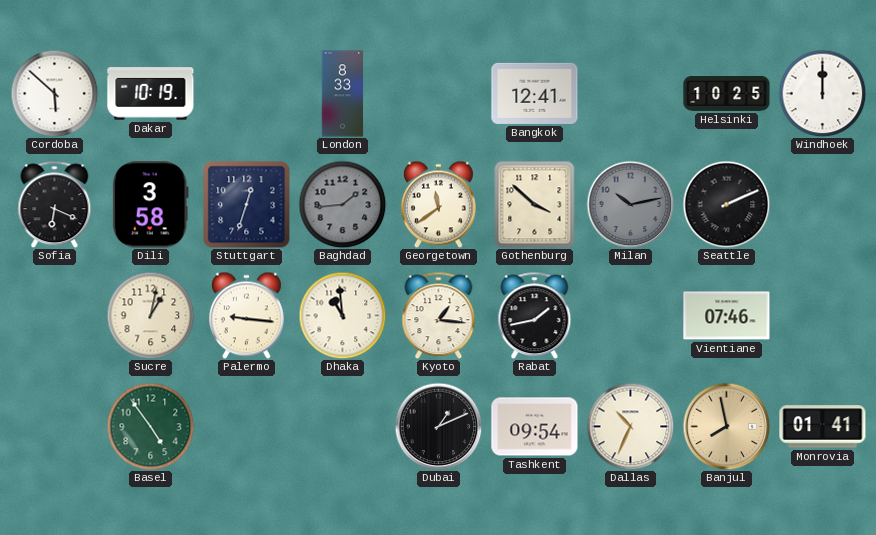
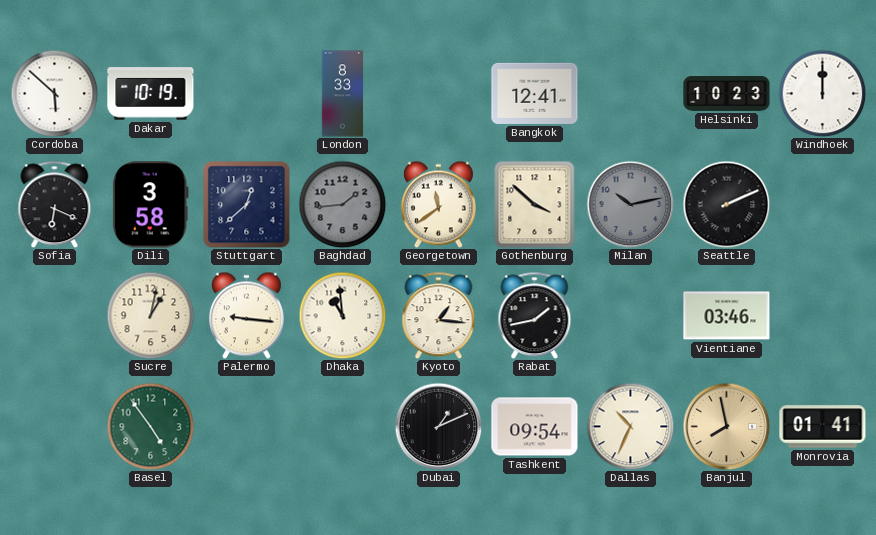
Helsinki: 10:25 -> 10:23
Stuttgart: 12:33 -> 12:38
Vientiane: 07:46 -> 03:46
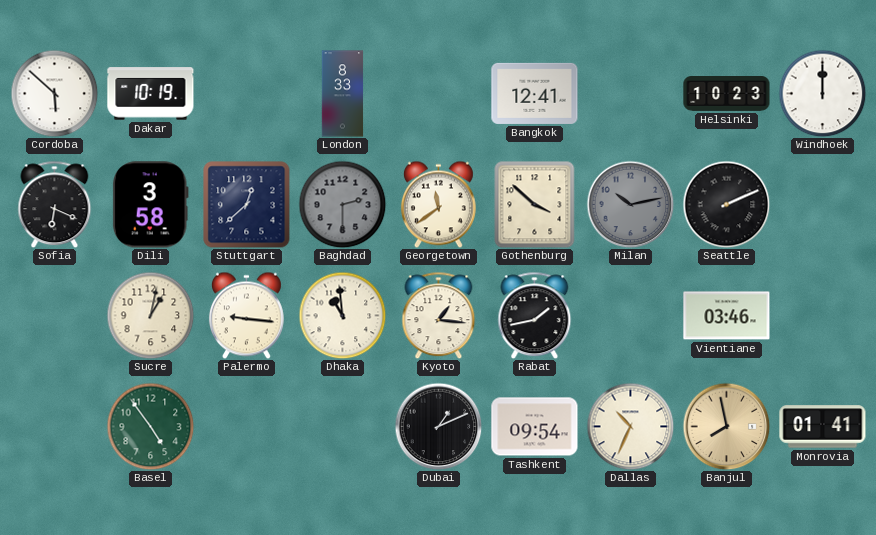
Baghdad: 1:44 -> 2:30
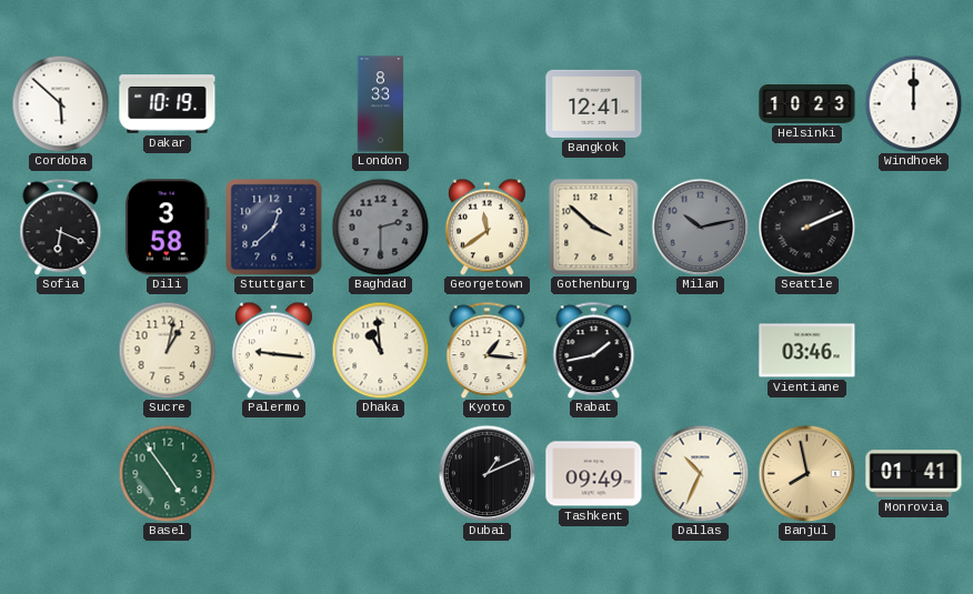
Tashkent: 09:54 -> 09:49
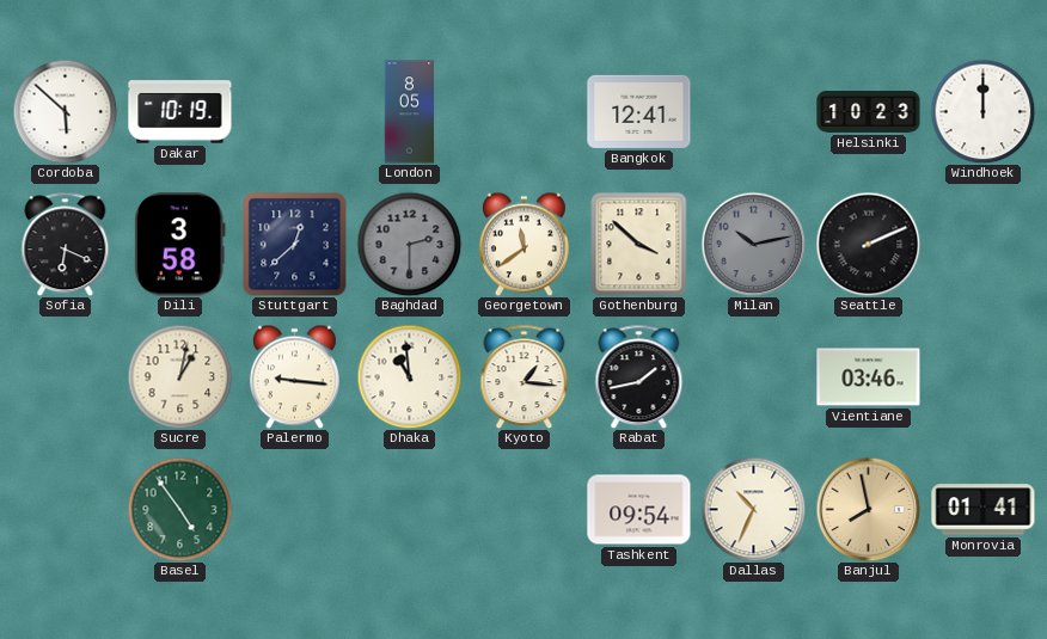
London: 8:33 -> 8:05
Dubai: 1:11 -> none
Tashkent: 09:49 -> 09:54
